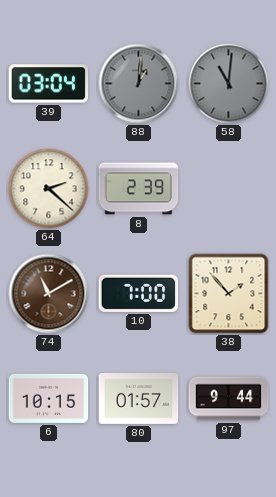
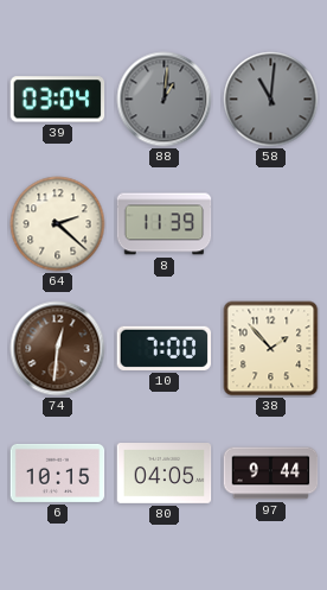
8: 2:39 -> 11:39
74: 11:10 -> 12:31
80: 01:57 -> 04:05
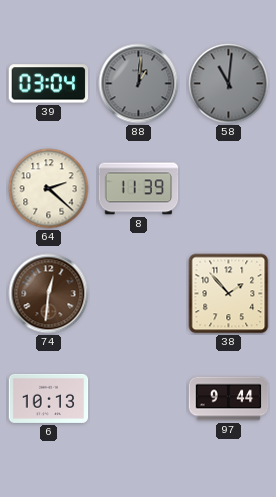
10: 7:00 -> none
6: 10:15 -> 10:13
80: 04:05 -> none
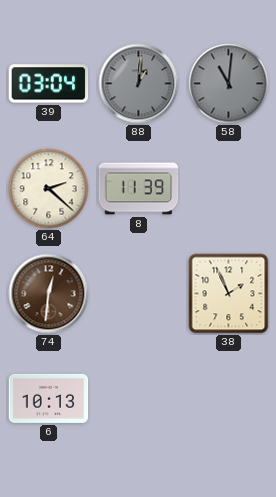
38: 1:53 -> 1:56
97: 9:44 -> none
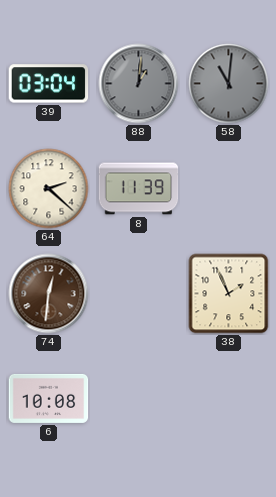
6: 10:13 -> 10:08
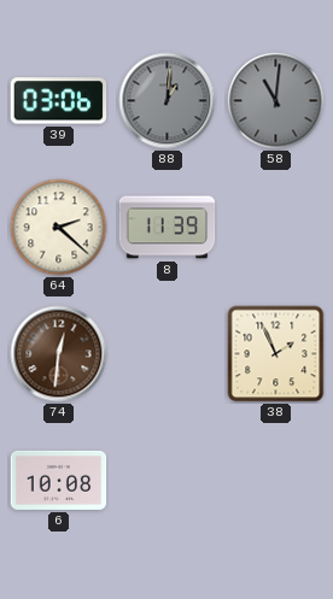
39: 03:04 -> 03:06
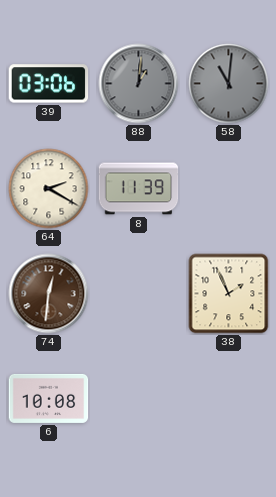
64: 2:22 -> 2:20
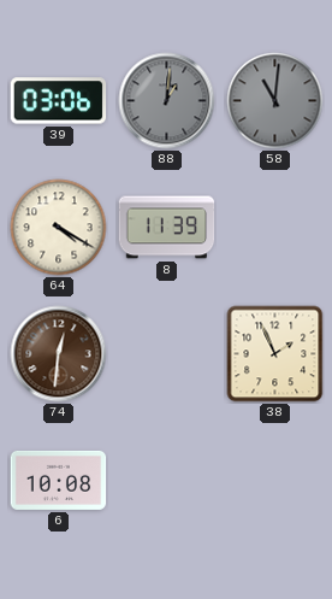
64: 2:20 -> 4:20
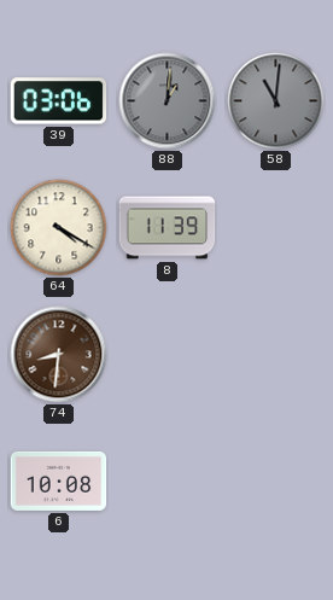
74: 12:31 -> 8:31
38: 1:56 -> none
